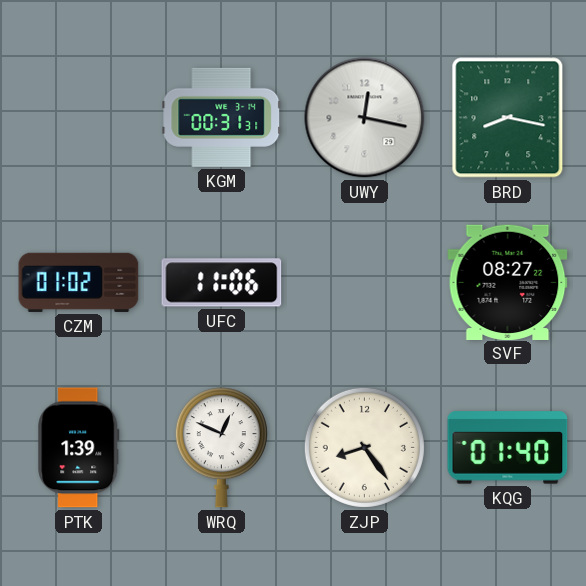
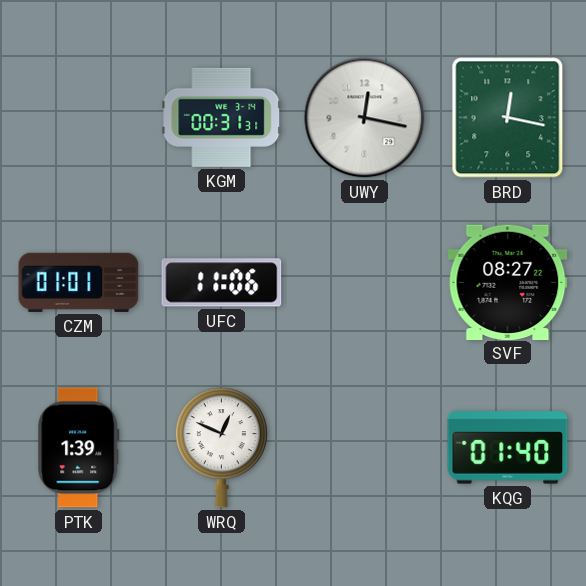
BRD: 8:17 -> 12:17
CZM: 01:02 -> 01:01
ZJP: 8:24 -> none
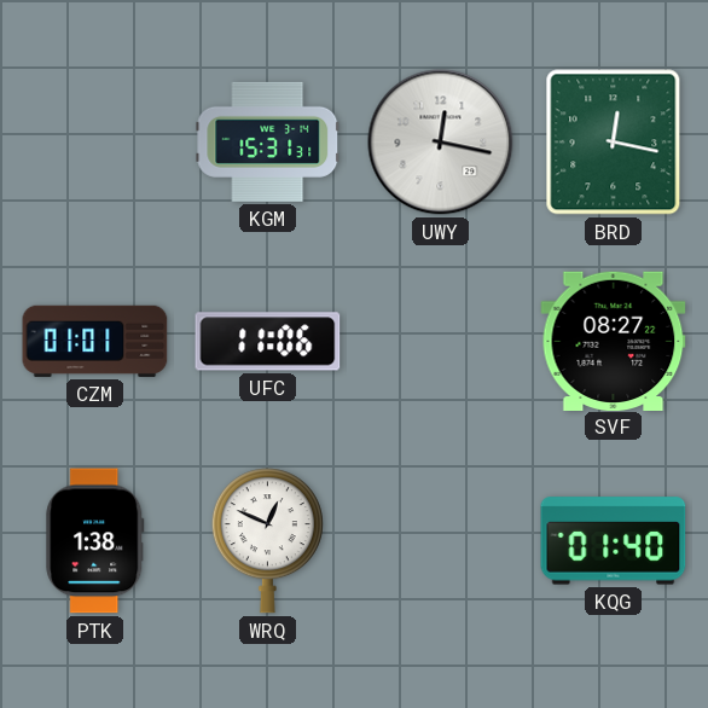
KGM: 00:31 -> 15:31
PTK: 1:39 -> 1:38
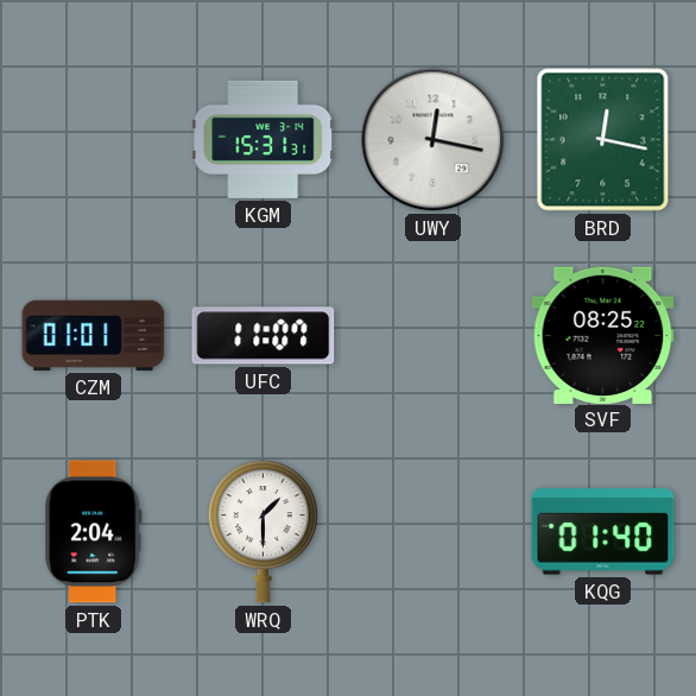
UFC: 11:06 -> 11:07
SVF: 08:27 -> 08:25
PTK: 1:38 -> 2:04
WRQ: 12:49 -> 1:30
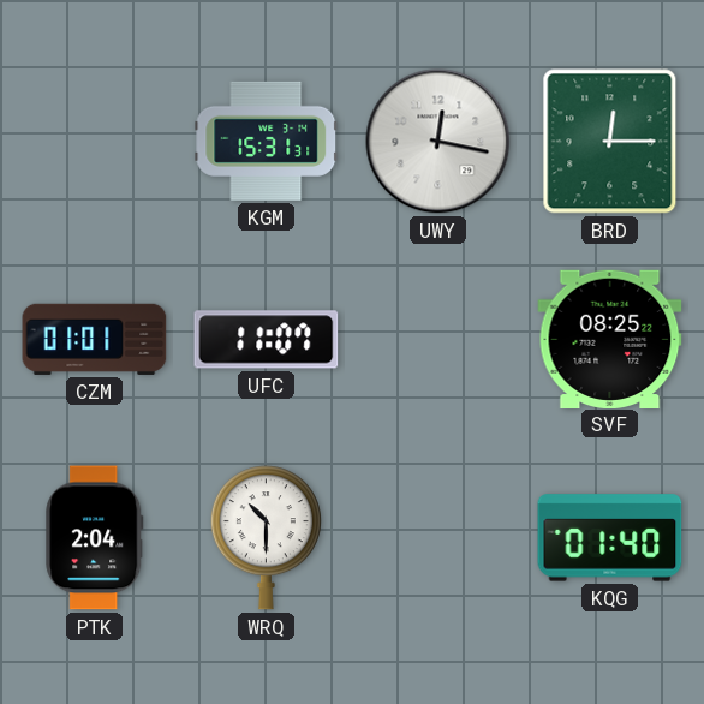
BRD: 12:17 -> 12:15
WRQ: 1:30 -> 10:30
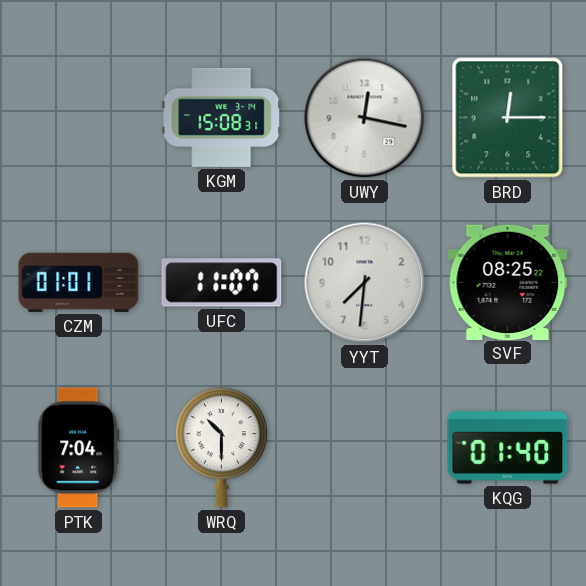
KGM: 15:31 -> 15:08
YYT: none -> 7:31
PTK: 2:04 -> 7:04
